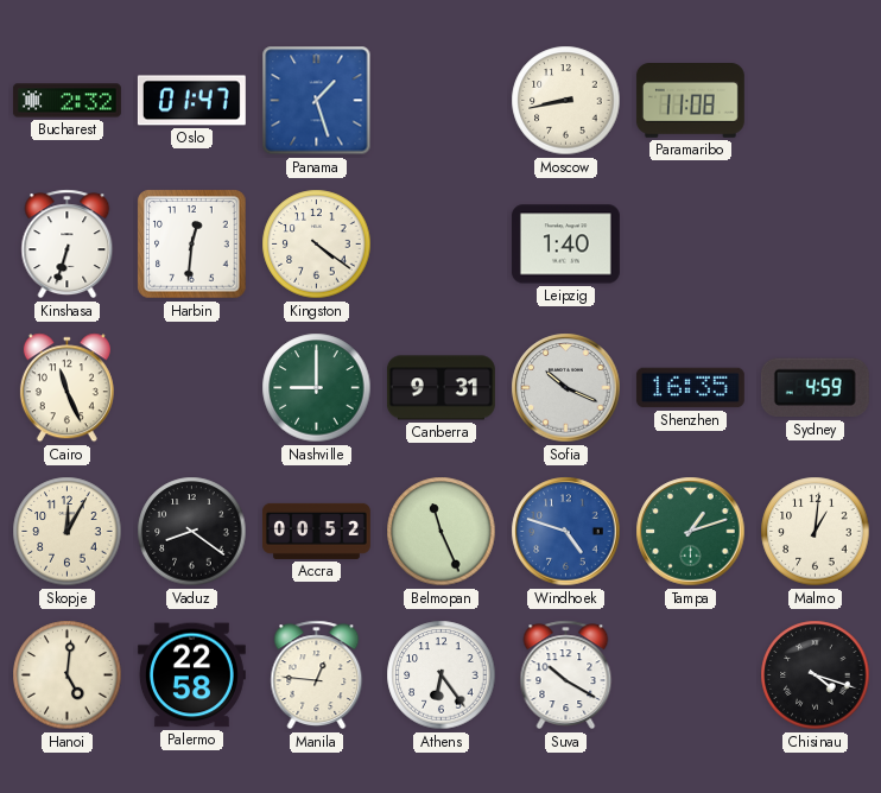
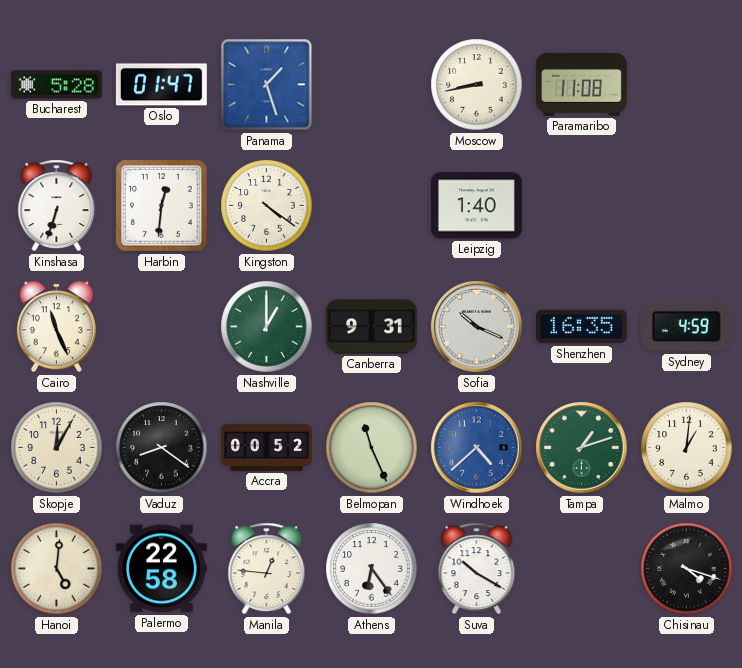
Bucharest: 2:32 -> 5:28
Nashville: 9:00 -> 1:00
Windhoek: 4:48 -> 4:38
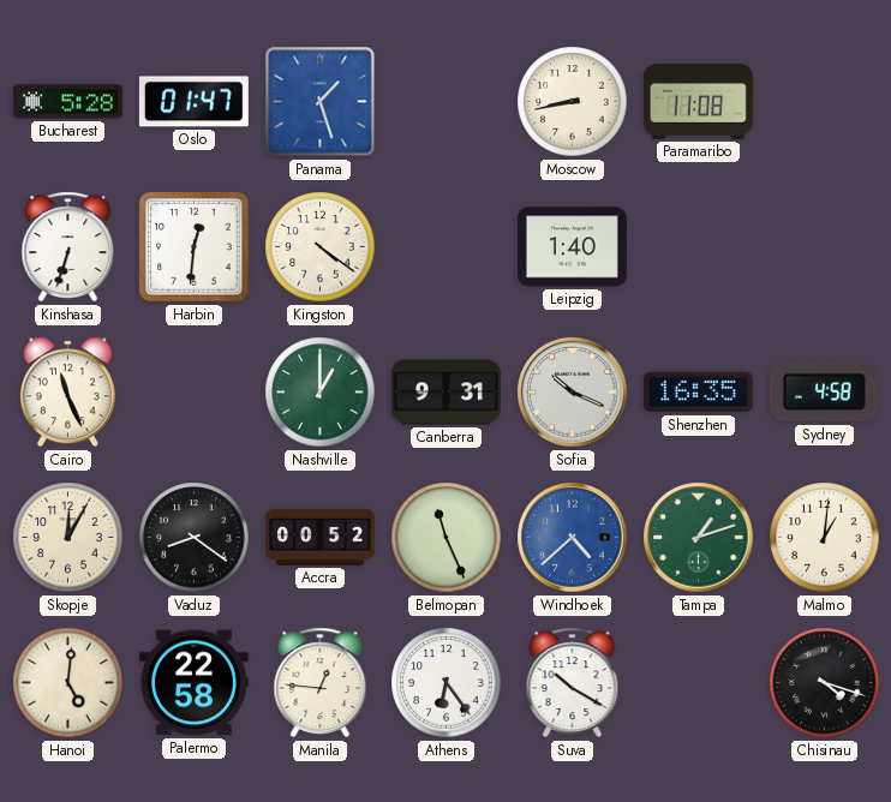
Sydney: 4:59 -> 4:58
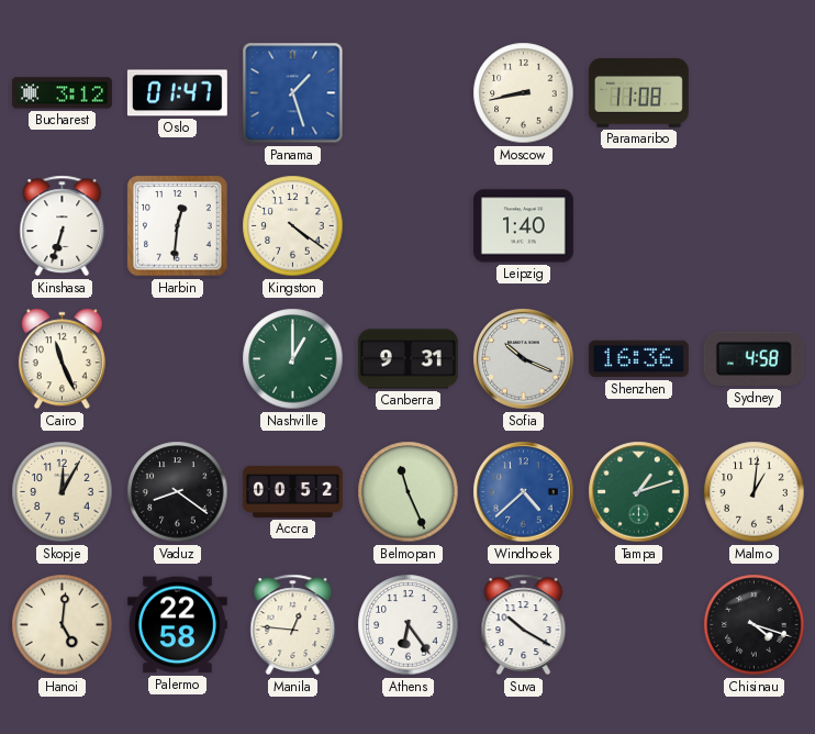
Bucharest: 5:28 -> 3:12
Shenzhen: 16:35 -> 16:36
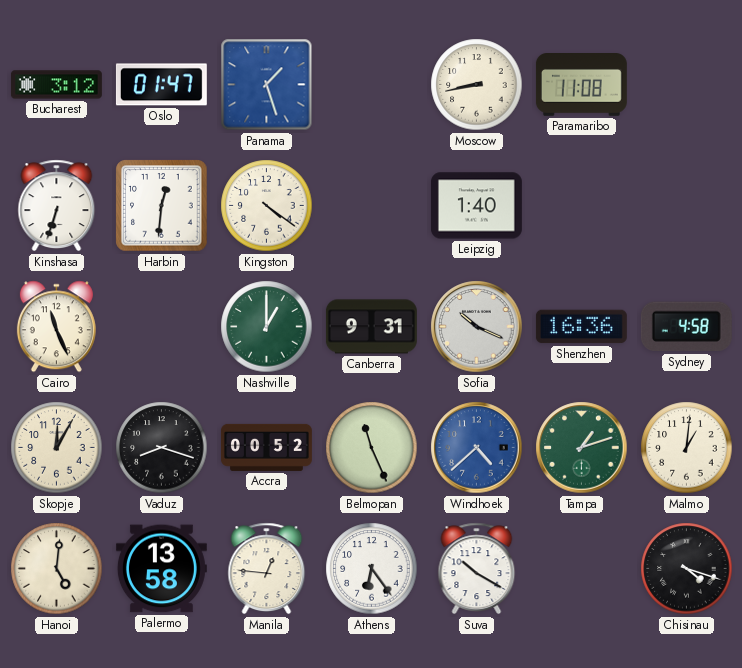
Vaduz: 8:21 -> 8:18
Palermo: 22:58 -> 13:58
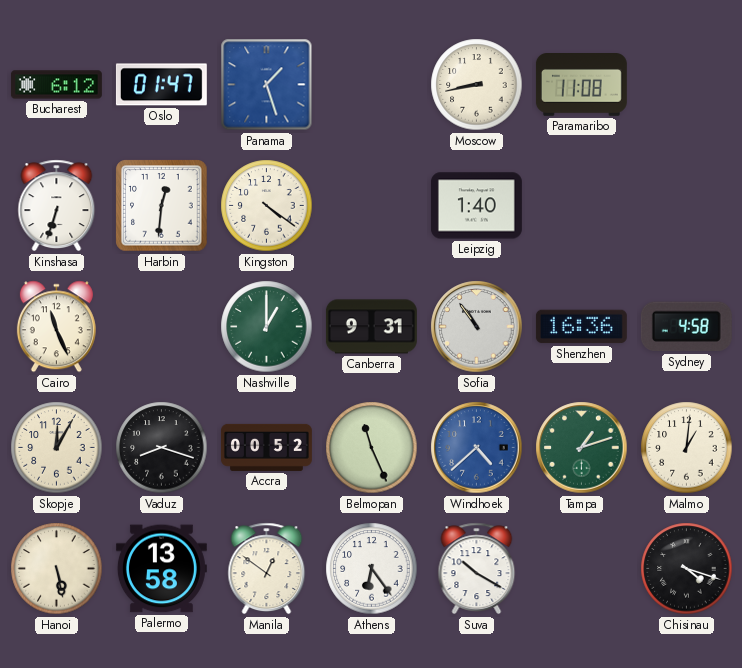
Bucharest: 3:12 -> 6:12
Sofia: 10:19 -> 10:54
Hanoi: 5:01 -> 5:28
Manila: 12:46 -> 12:51
